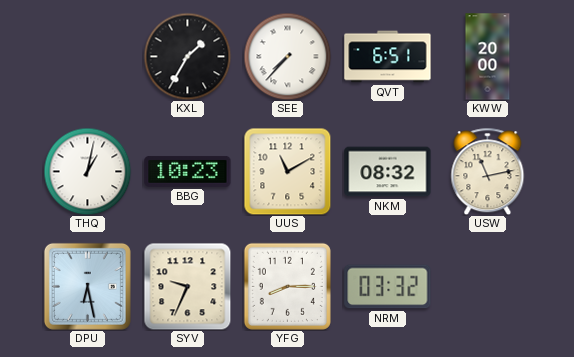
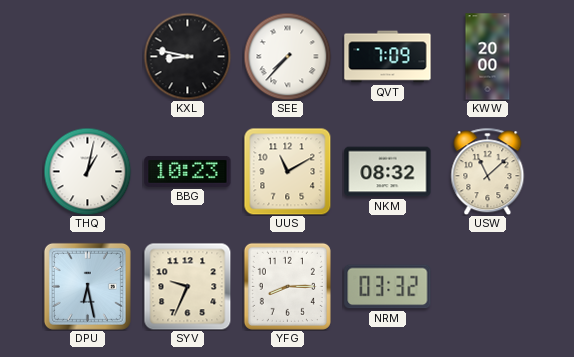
KXL: 1:35 -> 8:47
QVT: 6:51 -> 7:09
USW: 11:13 -> 11:08
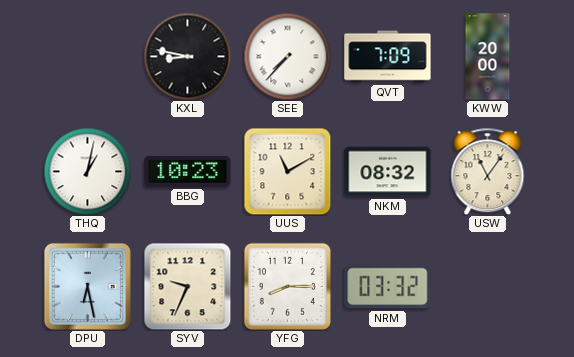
USW: 11:08 -> 11:06
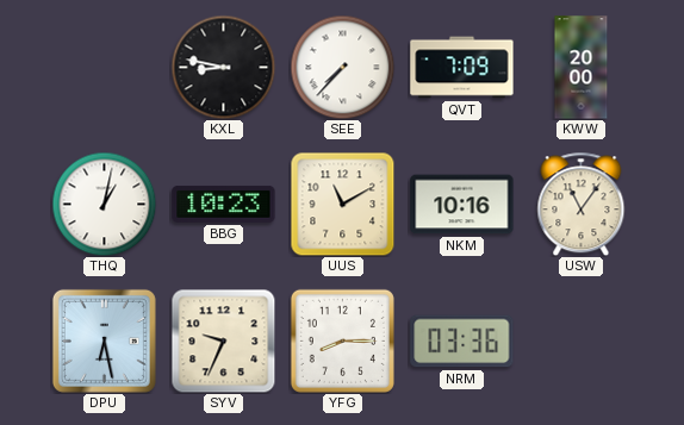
NKM: 08:32 -> 10:16
NRM: 03:32 -> 03:36
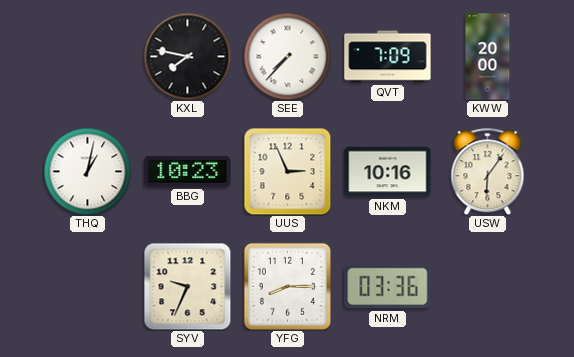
KXL: 8:47 -> 7:47
UUS: 11:10 -> 2:56
USW: 11:06 -> 6:06
DPU: 6:28 -> none
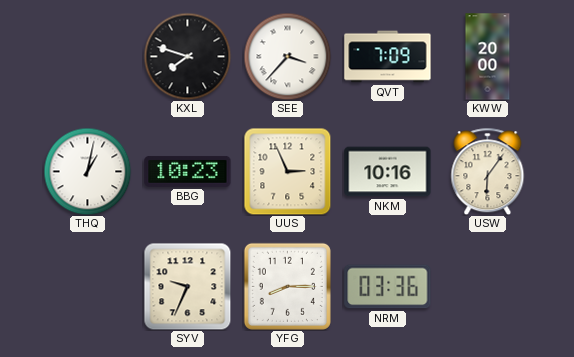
KXL: 7:47 -> 7:48
SEE: 7:37 -> 3:37
